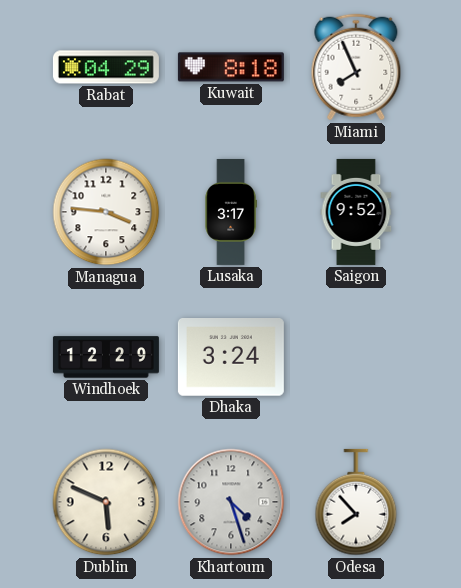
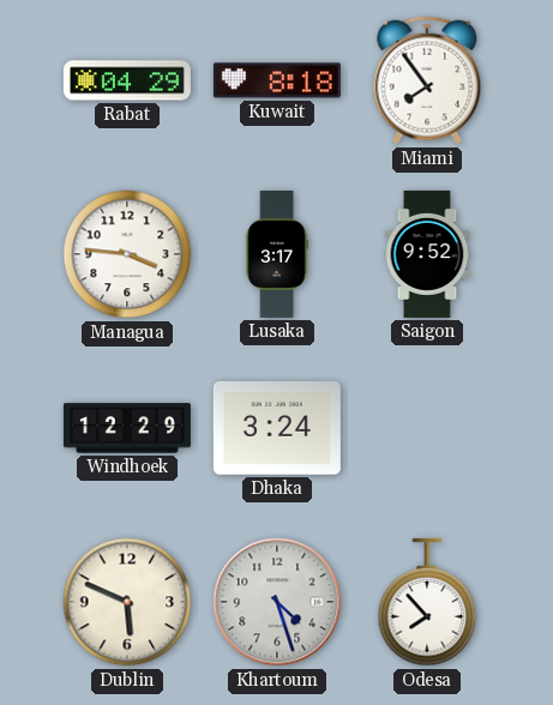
Miami: 7:56 -> 7:54
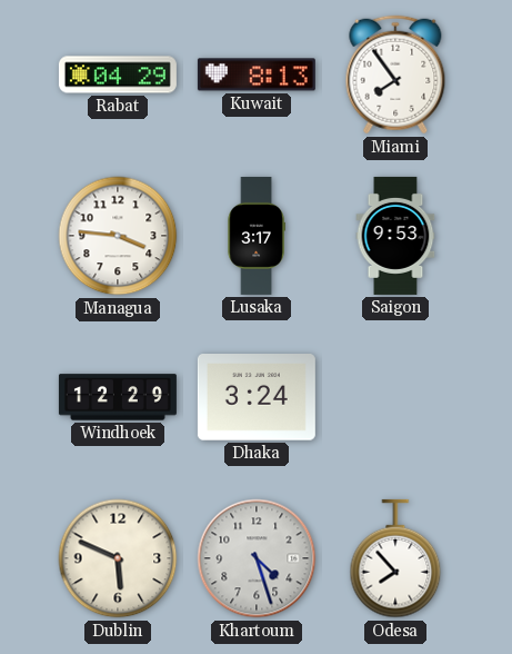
Kuwait: 8:18 -> 8:13
Saigon: 9:52 -> 9:53
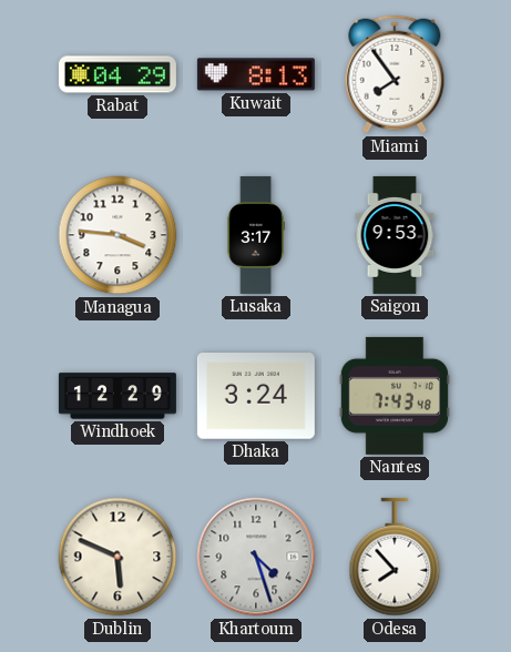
Nantes: none -> 7:43
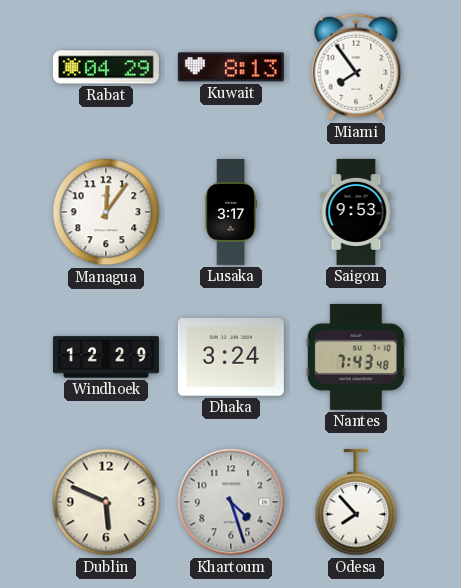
Managua: 3:46 -> 12:06
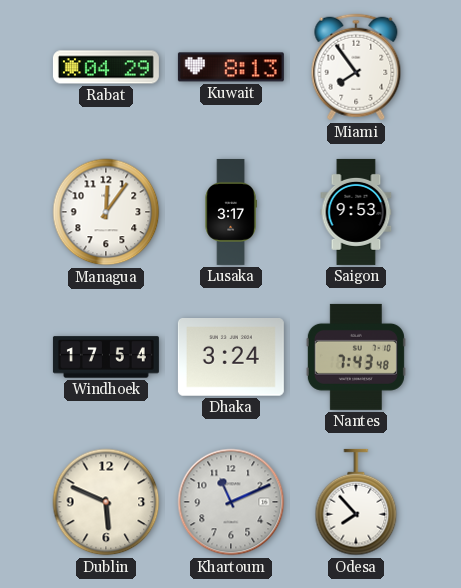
Windhoek: 12:29 -> 17:54
Khartoum: 4:27 -> 11:11
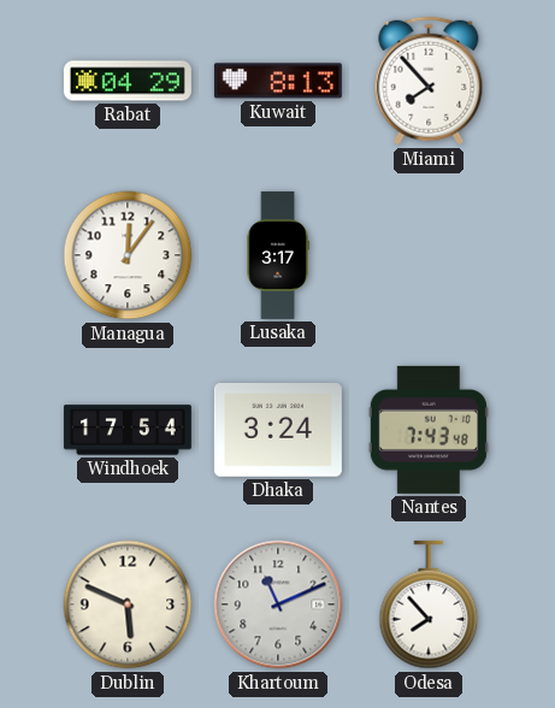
Miami: 7:54 -> 7:53
Saigon: 9:53 -> none
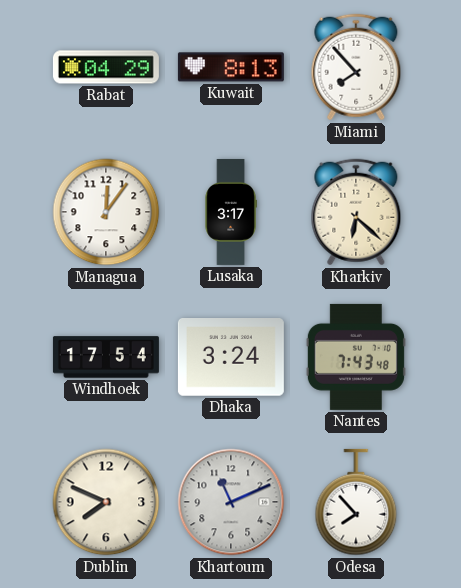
Kharkiv: none -> 6:22
Dublin: 5:49 -> 7:49
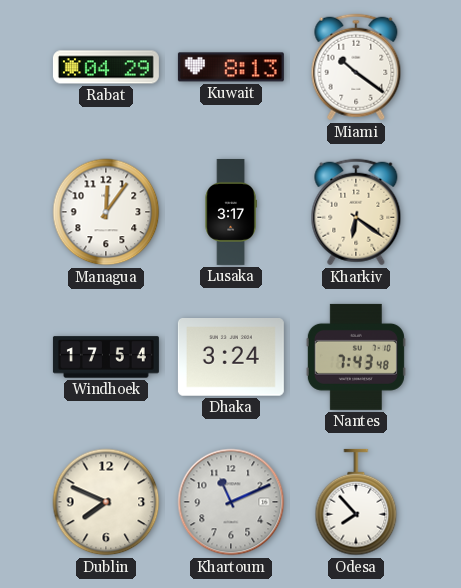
Miami: 7:53 -> 10:21
Kharkiv: 6:22 -> 6:21
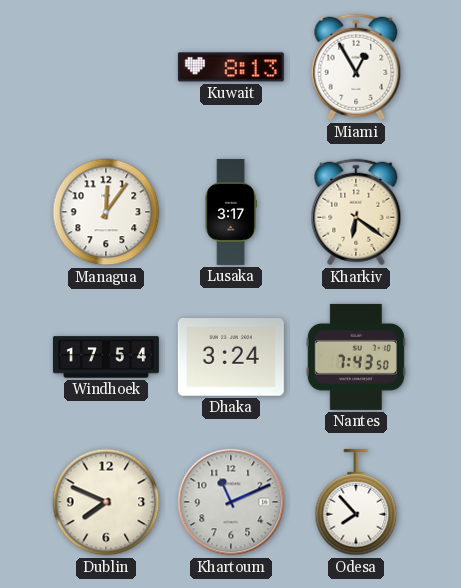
Rabat: 04:29 -> none
Miami: 10:21 -> 12:55
Nantes: 7:43:48 -> 7:43:50
